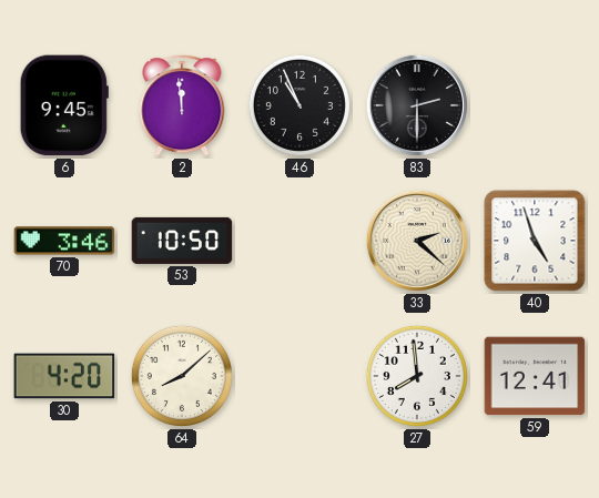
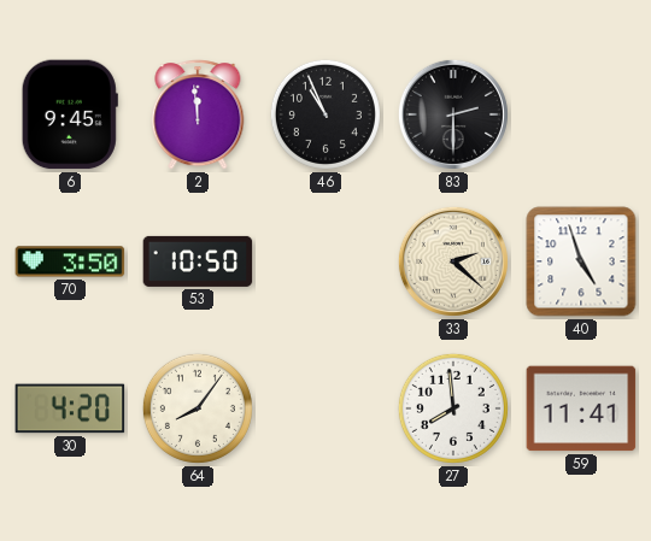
70: 3:46 -> 3:50
64: 8:08 -> 8:06
59: 12:41 -> 11:41
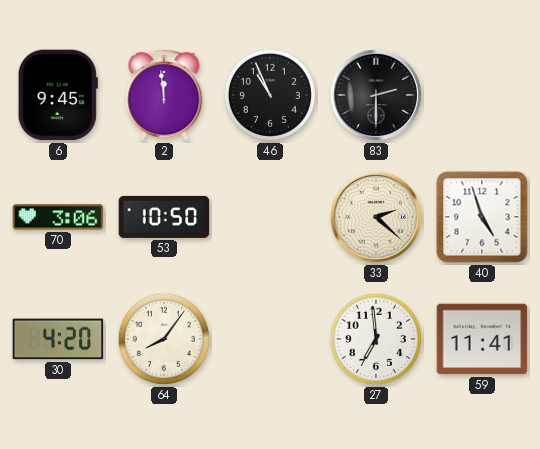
70: 3:50 -> 3:06
27: 7:59 -> 6:59
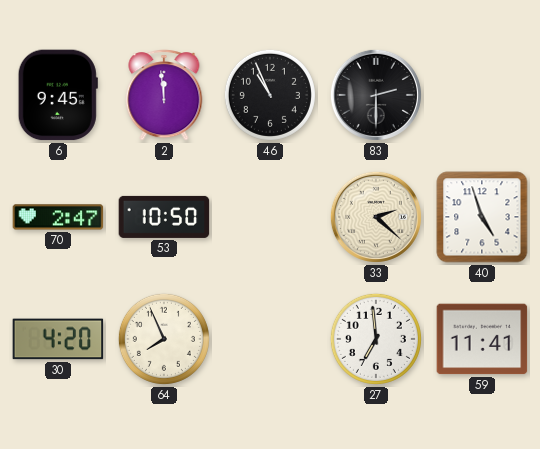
70: 3:06 -> 2:47
64: 8:06 -> 7:56
